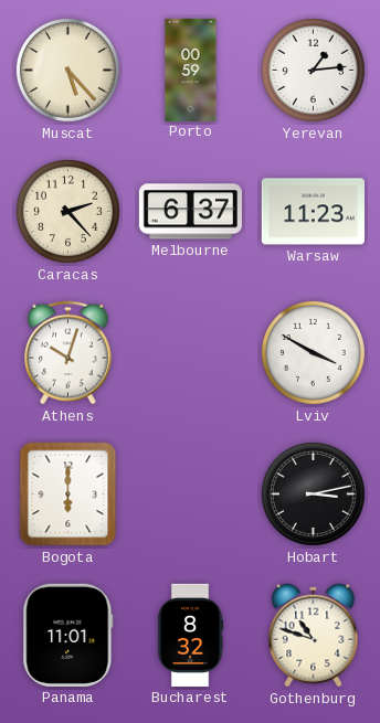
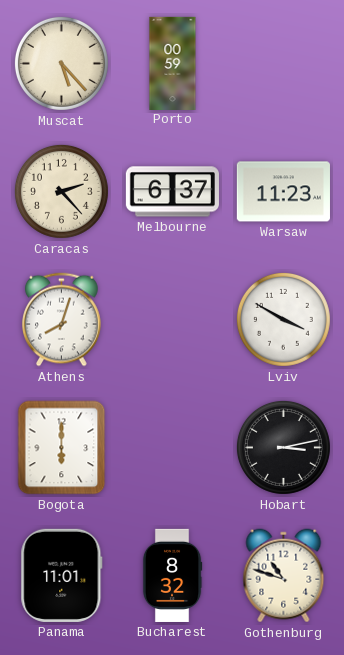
Yerevan: 1:14 -> none
Athens: 10:03 -> 8:03
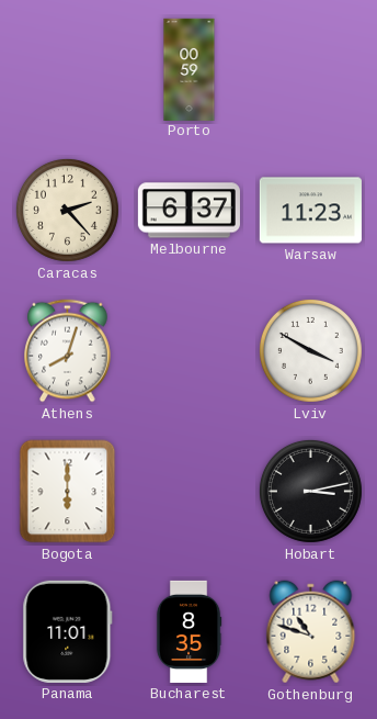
Muscat: 5:23 -> none
Bucharest: 8:32 -> 8:35
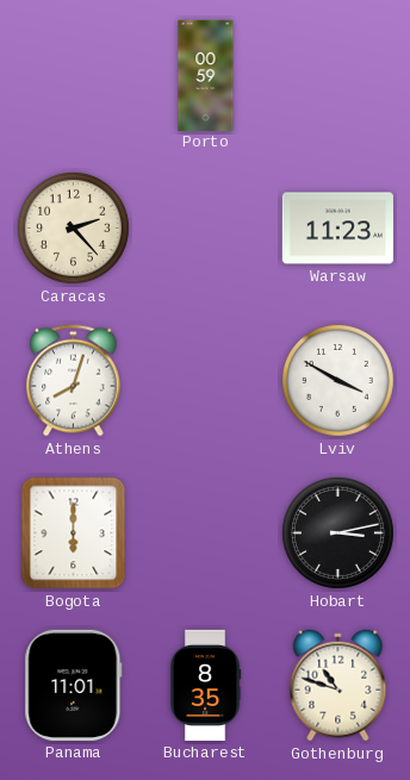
Melbourne: 6:37 -> none
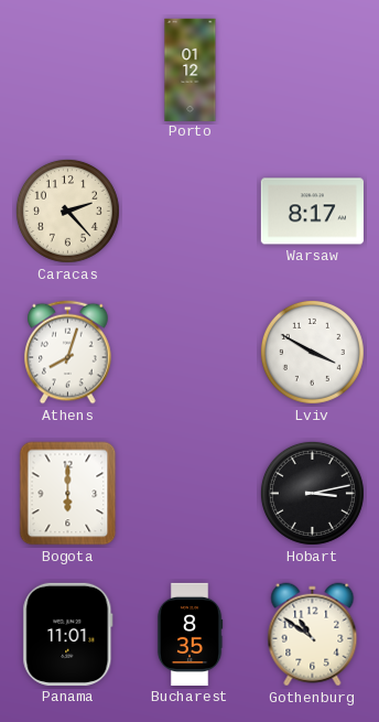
Porto: 00:59 -> 01:12
Warsaw: 11:23 -> 8:17
Gothenburg: 10:48 -> 10:51
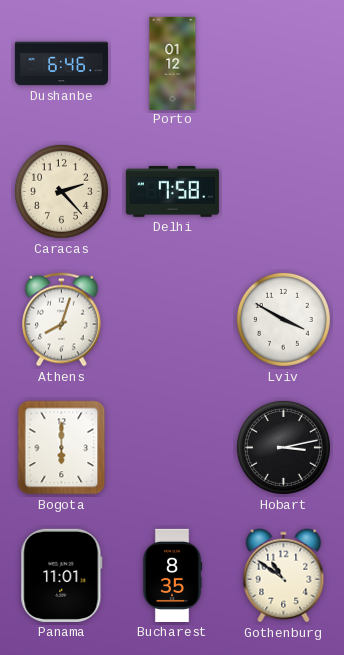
Dushanbe: none -> 6:46
Delhi: none -> 7:58
Warsaw: 8:17 -> none
